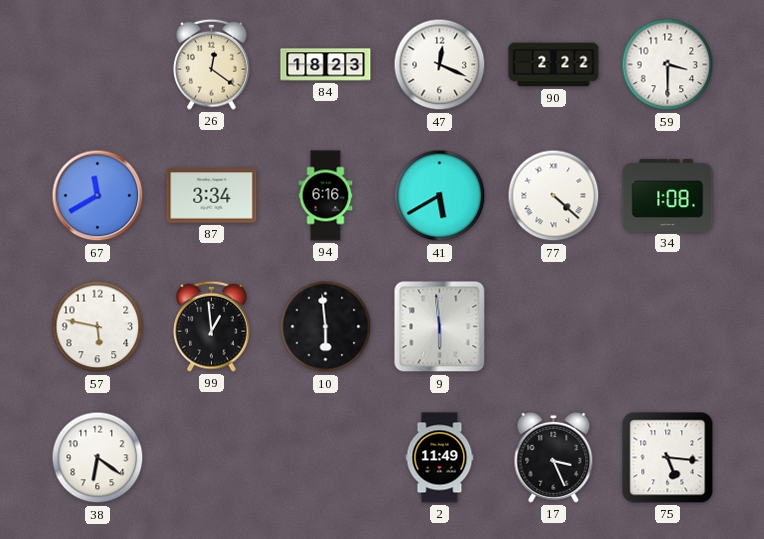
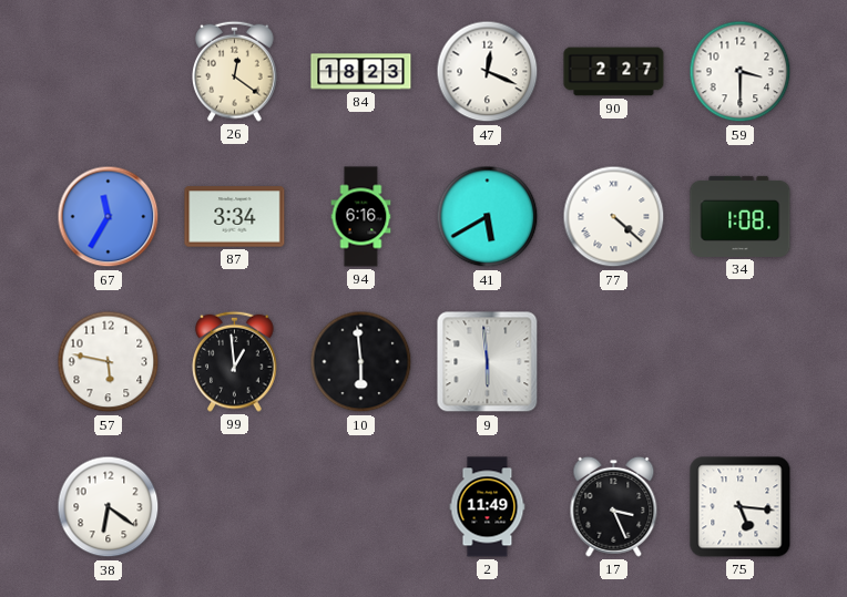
90: 2:22 -> 2:27
67: 11:40 -> 11:35
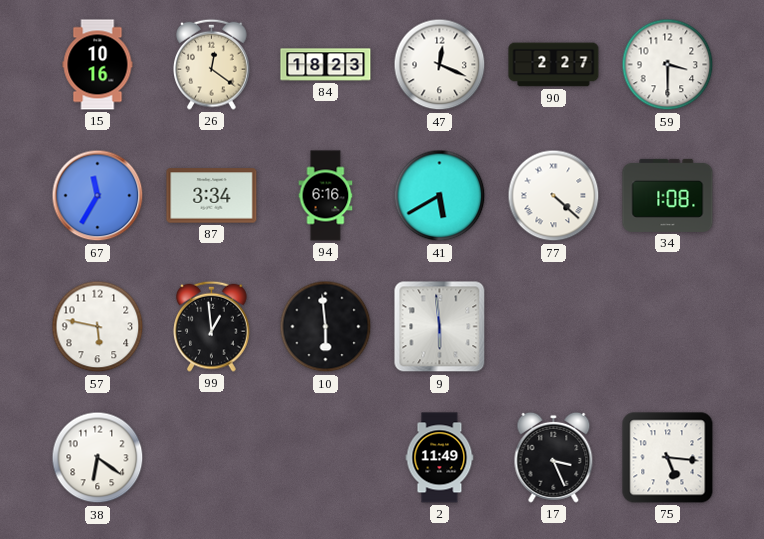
15: none -> 10:16
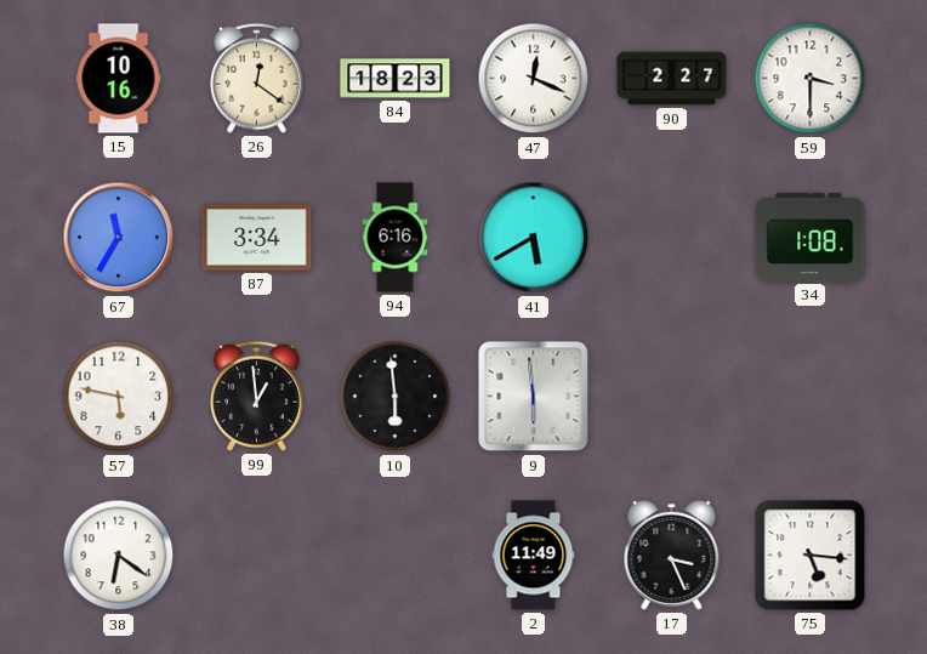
77: 4:22 -> none
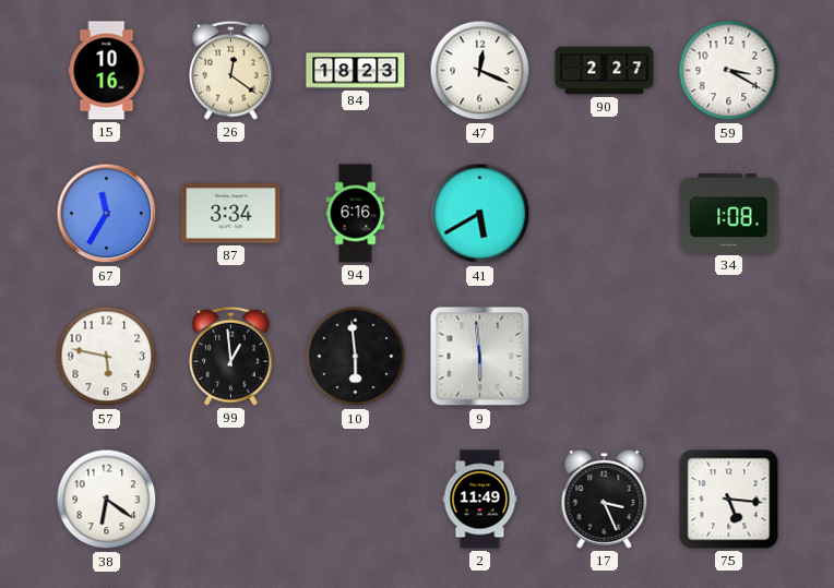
59: 3:30 -> 3:20
